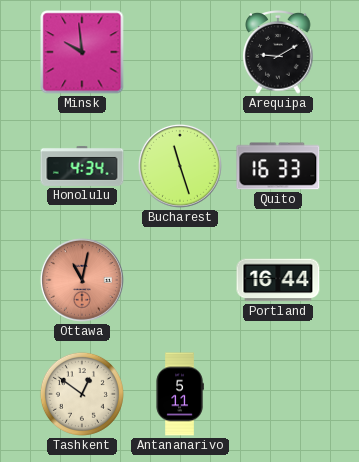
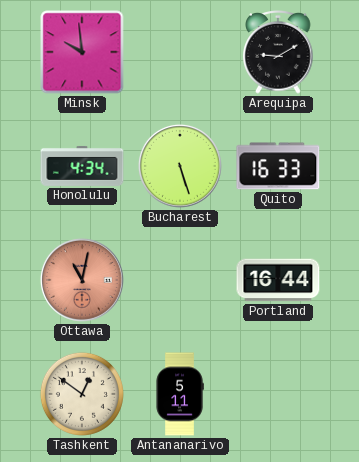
Bucharest: 11:27 -> 5:27
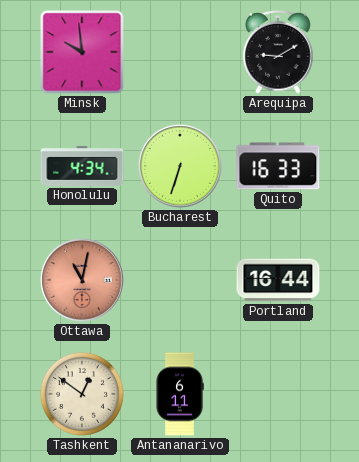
Bucharest: 5:27 -> 6:33
Antananarivo: 5:11 -> 6:11
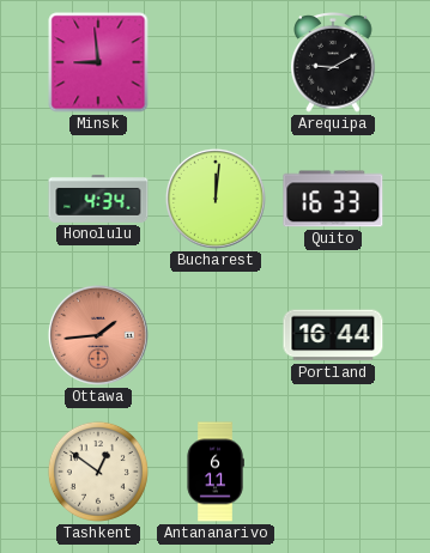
Minsk: 9:59 -> 8:59
Bucharest: 6:33 -> 12:01
Ottawa: 11:02 -> 1:44
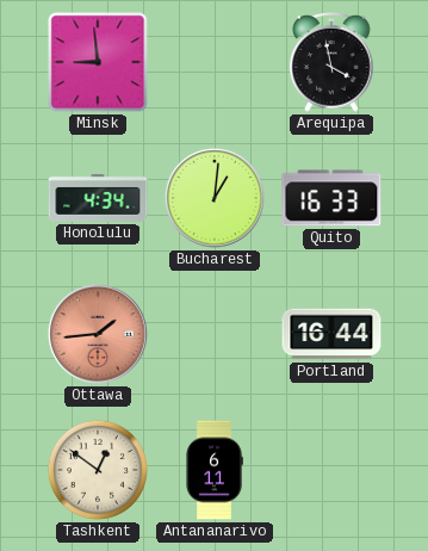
Arequipa: 9:10 -> 3:58
Bucharest: 12:01 -> 1:01
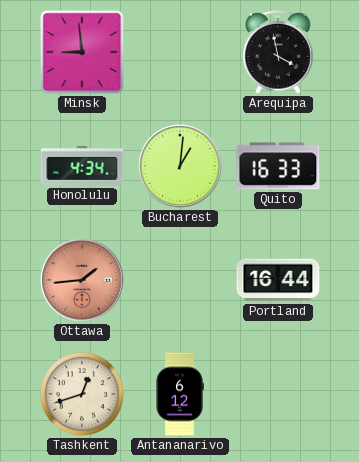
Tashkent: 12:51 -> 12:42
Antananarivo: 6:11 -> 6:12
